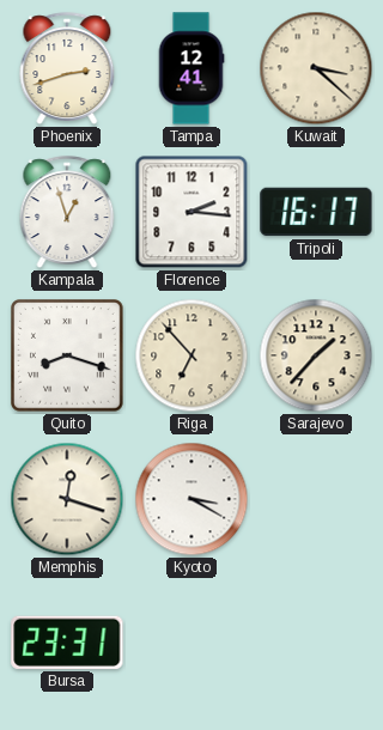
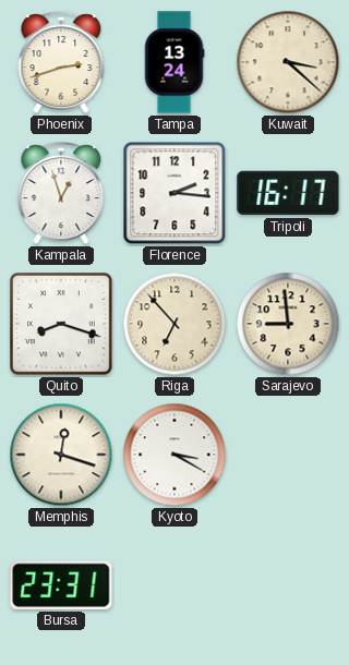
Tampa: 12:41 -> 13:24
Sarajevo: 1:37 -> 8:59
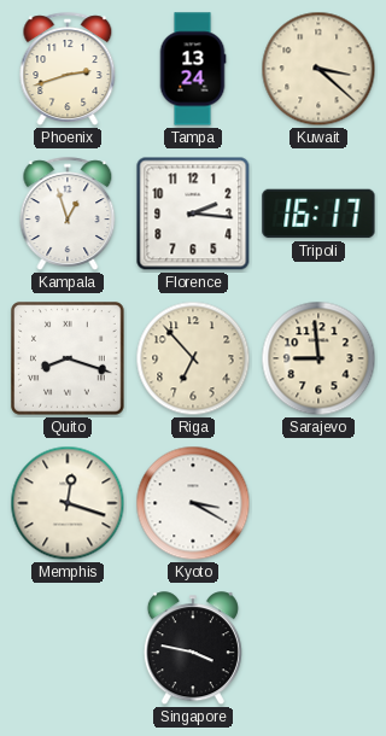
Bursa: 23:31 -> none
Singapore: none -> 3:47
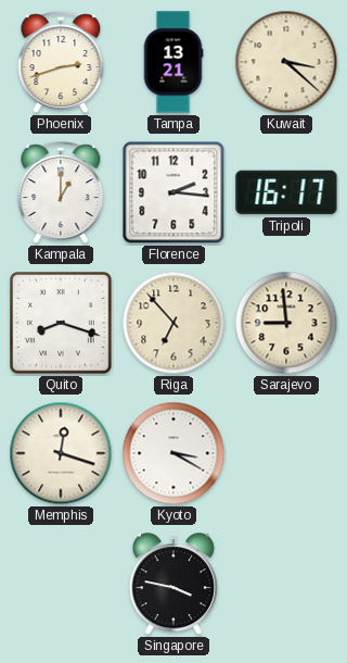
Tampa: 13:24 -> 13:21
Kampala: 12:57 -> 1:00
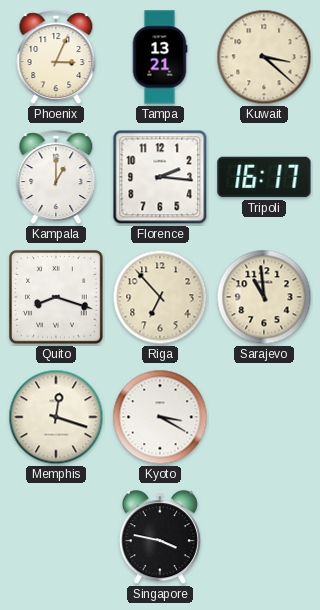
Phoenix: 2:42 -> 3:04
Sarajevo: 8:59 -> 10:59
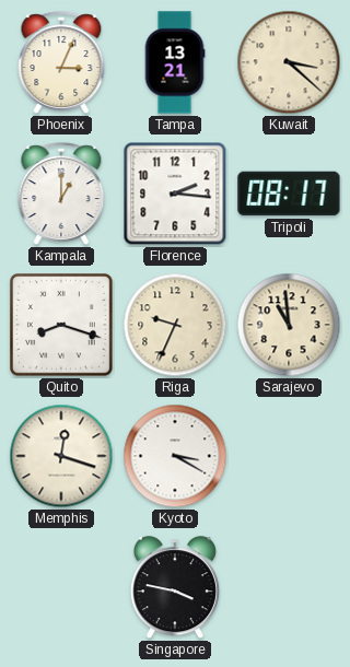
Tripoli: 16:17 -> 08:17
Riga: 6:53 -> 9:34
